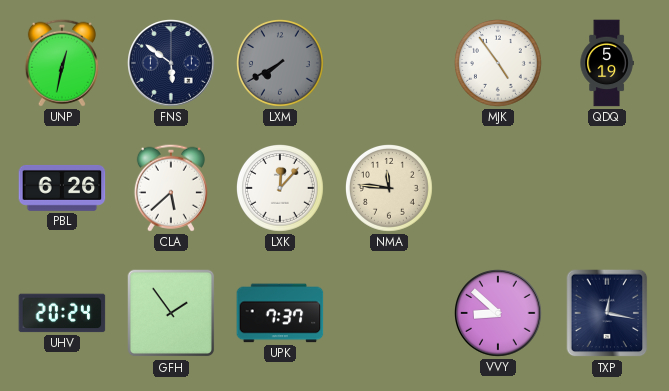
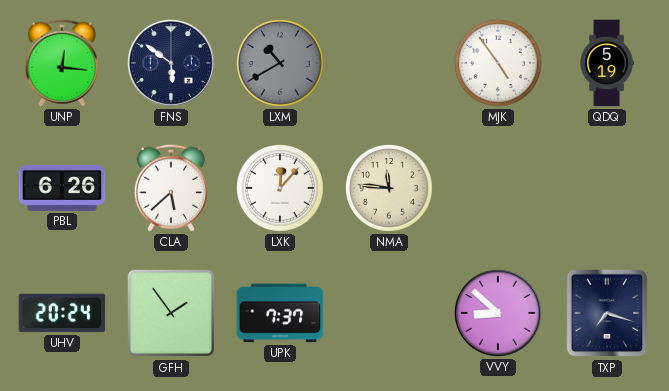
UNP: 12:32 -> 12:16
LXM: 7:40 -> 10:40
TXP: 12:17 -> 7:18
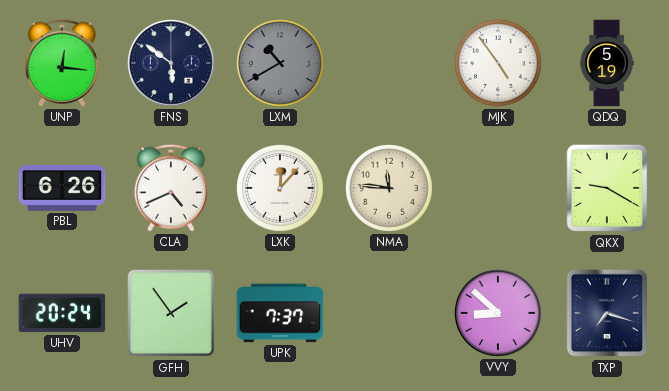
CLA: 5:38 -> 4:41
QKX: none -> 9:20
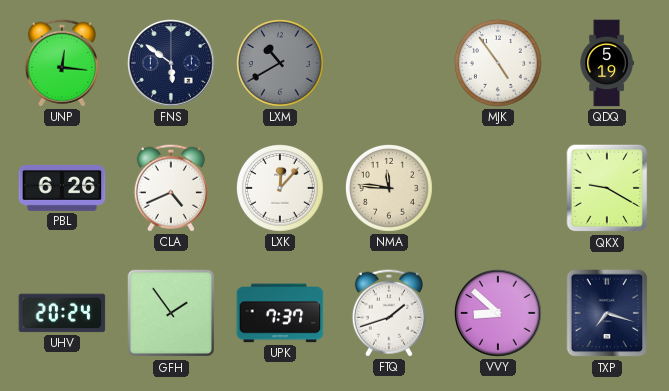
FTQ: none -> 1:42
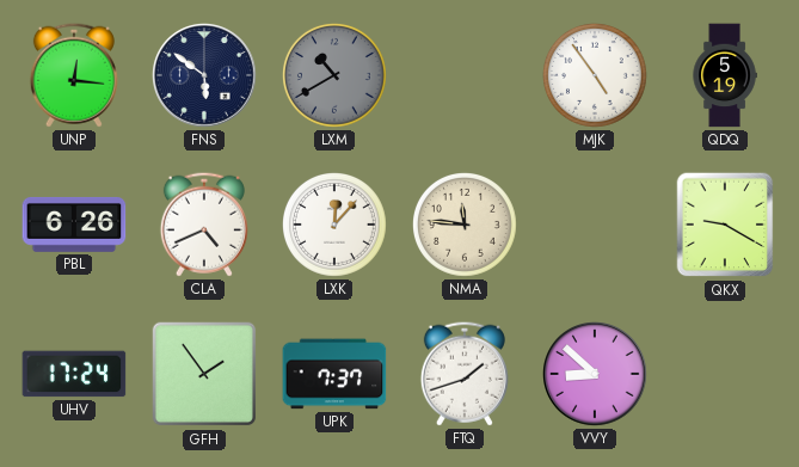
UHV: 20:24 -> 17:24
TXP: 7:18 -> none
